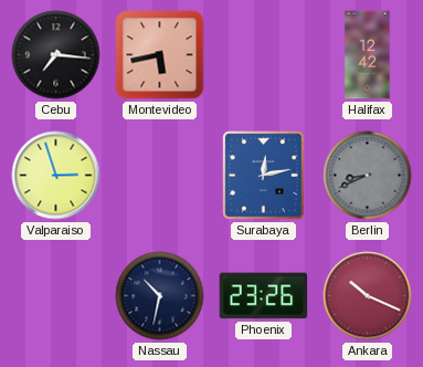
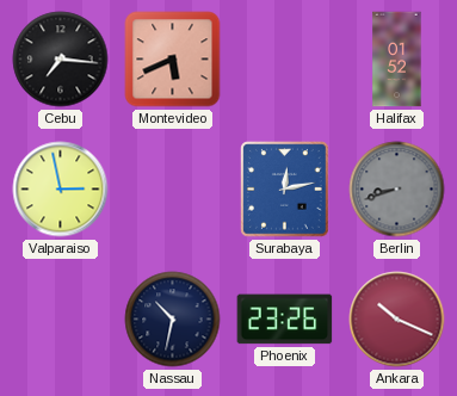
Montevideo: 5:43 -> 5:41
Halifax: 12:42 -> 01:52
Valparaiso: 2:57 -> 2:58
Berlin: 8:41 -> 8:42
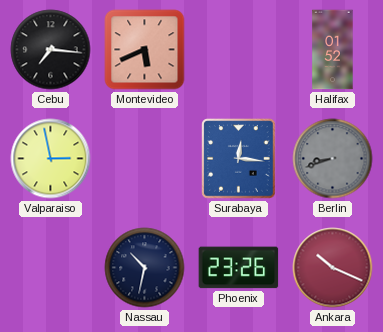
Surabaya: 12:13 -> 12:16
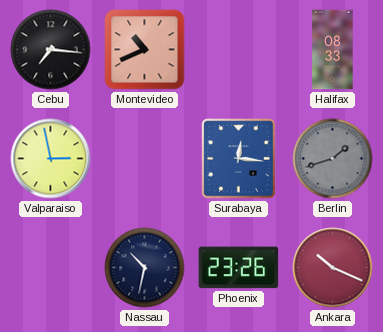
Montevideo: 5:41 -> 10:41
Halifax: 01:52 -> 08:33
Berlin: 8:42 -> 1:42
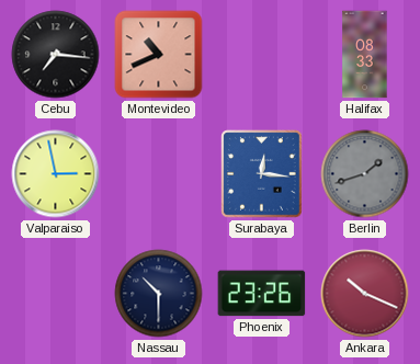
Nassau: 10:32 -> 10:30
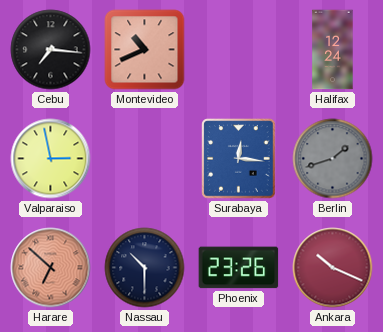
Halifax: 08:33 -> 12:24
Harare: none -> 6:52
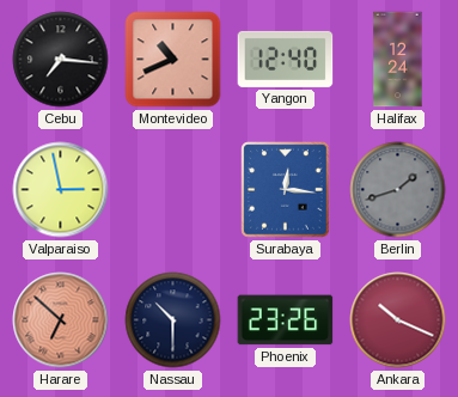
Yangon: none -> 12:40
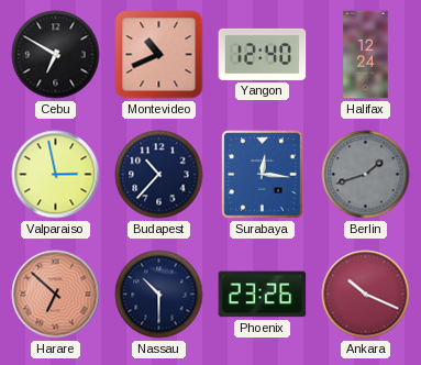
Cebu: 7:16 -> 6:50
Budapest: none -> 10:37
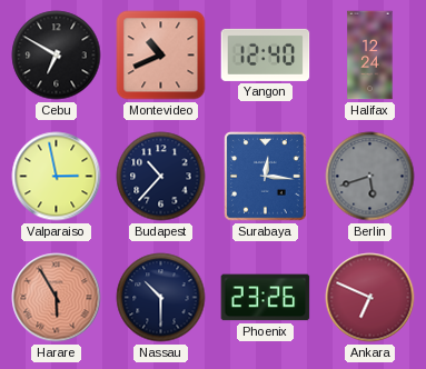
Berlin: 1:42 -> 5:42
Harare: 6:52 -> 5:55
Ankara: 10:19 -> 6:49
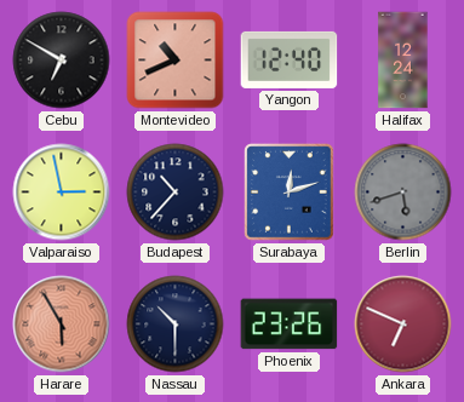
Surabaya: 12:16 -> 12:12
